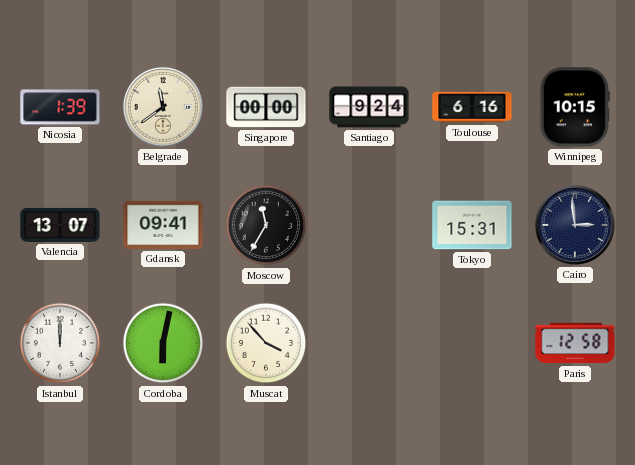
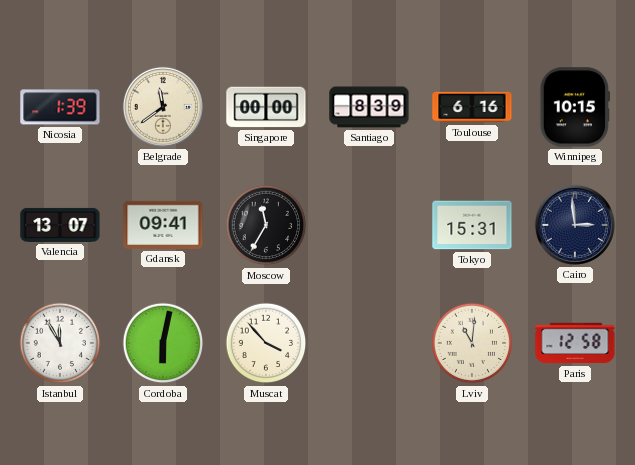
Santiago: 9:24 -> 8:39
Istanbul: 12:00 -> 11:55
Lviv: none -> 11:01
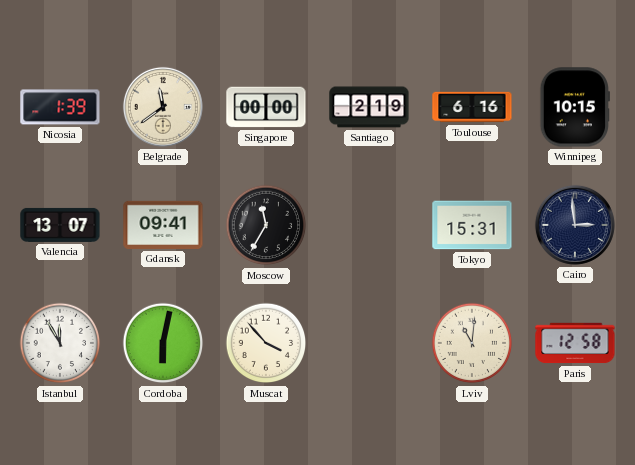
Santiago: 8:39 -> 2:19
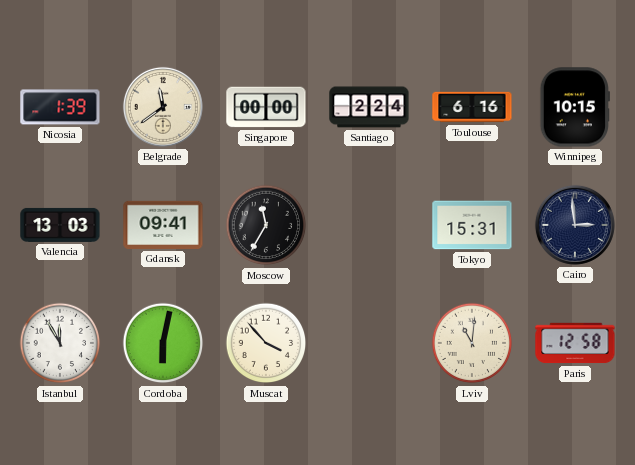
Santiago: 2:19 -> 2:24
Valencia: 13:07 -> 13:03
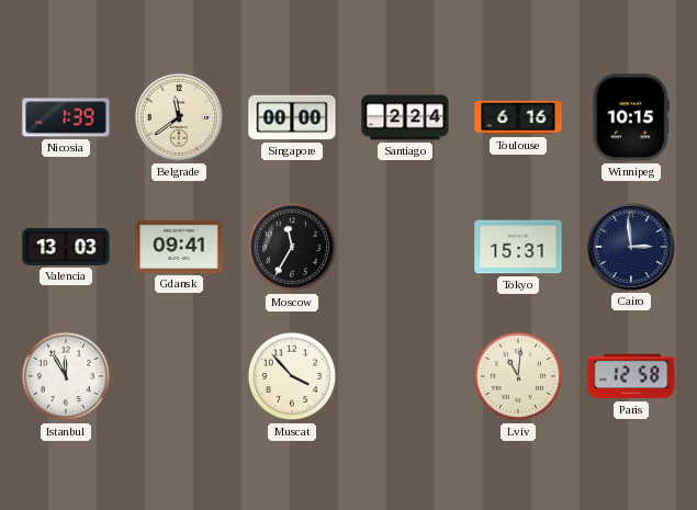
Cordoba: 6:02 -> none
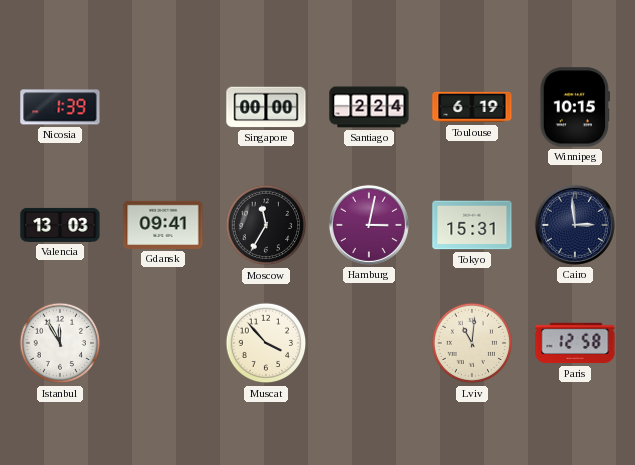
Belgrade: 11:39 -> none
Toulouse: 6:16 -> 6:19
Hamburg: none -> 3:02
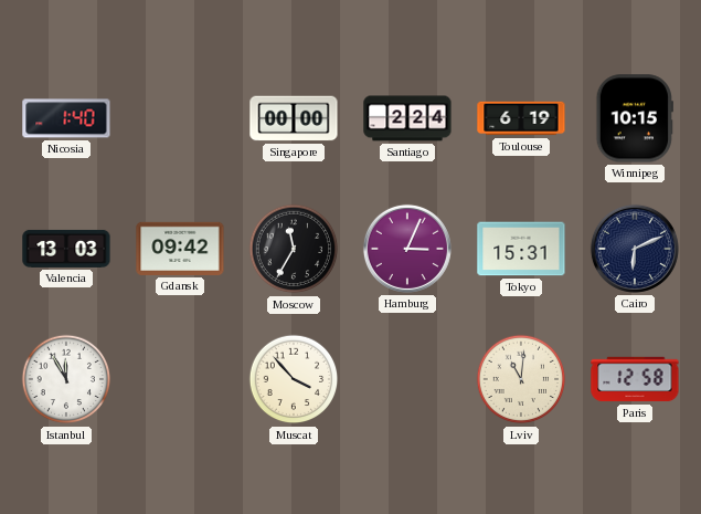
Nicosia: 1:39 -> 1:40
Gdansk: 09:41 -> 09:42
Hamburg: 3:02 -> 3:04
Cairo: 2:59 -> 6:11
